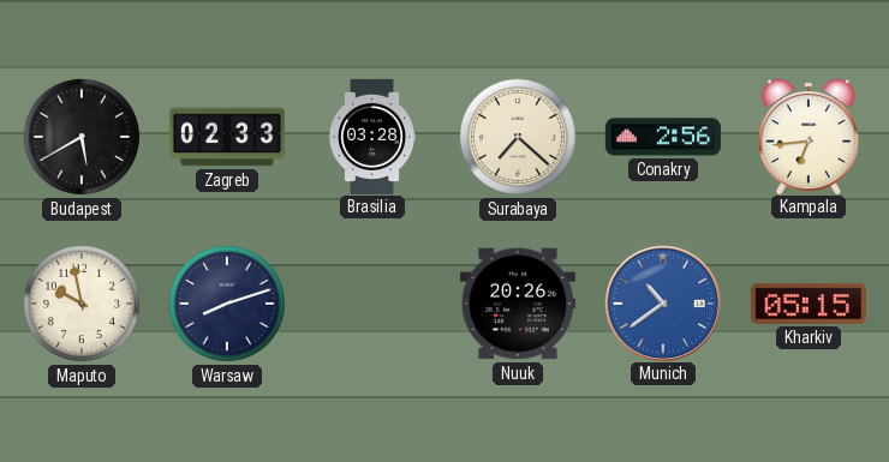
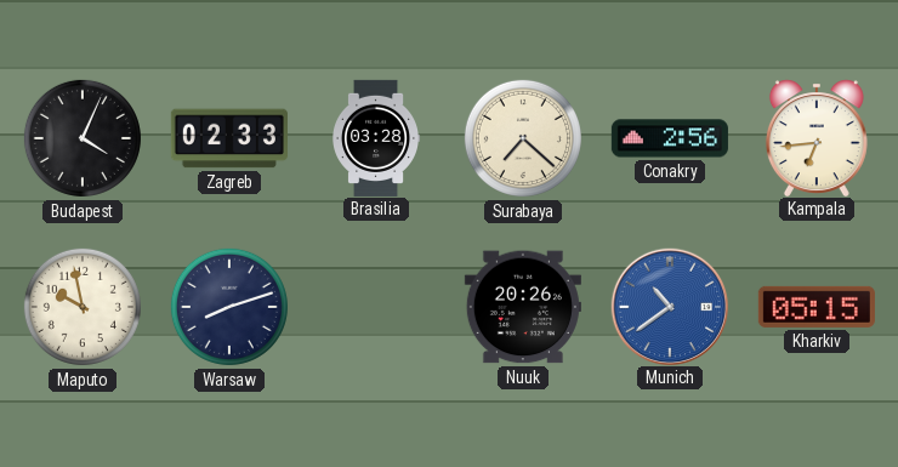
Budapest: 5:40 -> 4:04
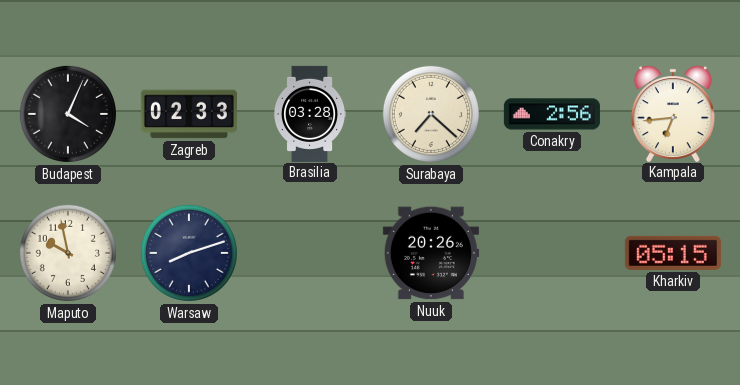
Munich: 10:39 -> none
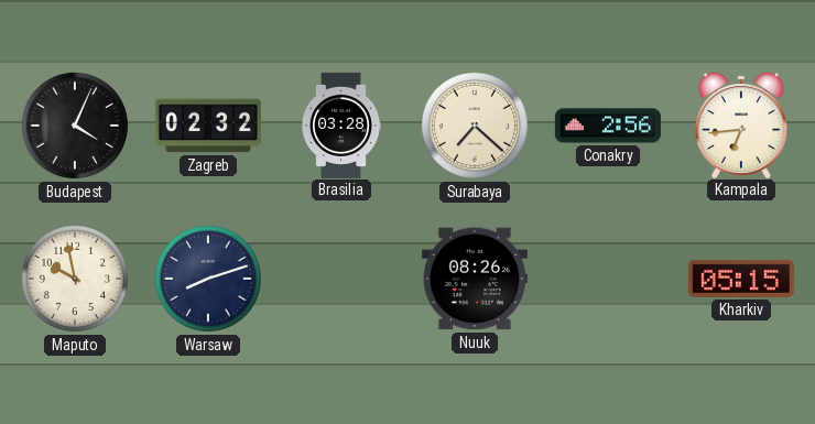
Zagreb: 02:33 -> 02:32
Nuuk: 20:26 -> 08:26
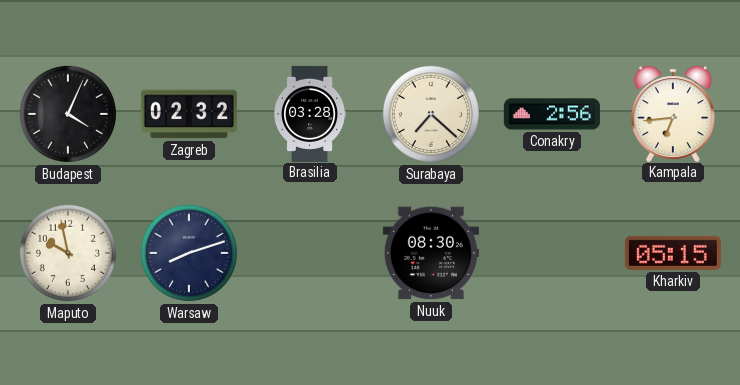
Nuuk: 08:26 -> 08:30
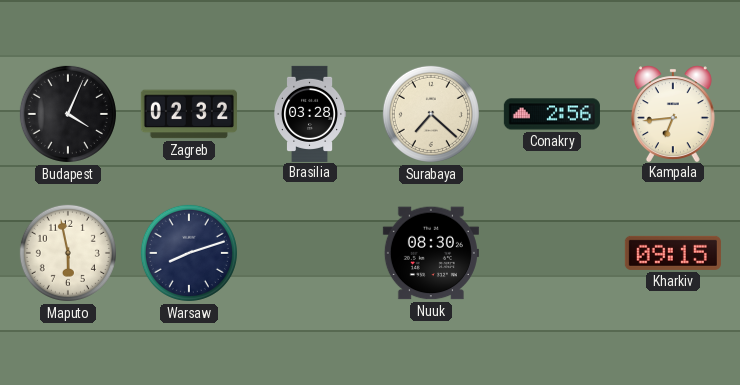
Maputo: 9:58 -> 5:58
Kharkiv: 05:15 -> 09:15
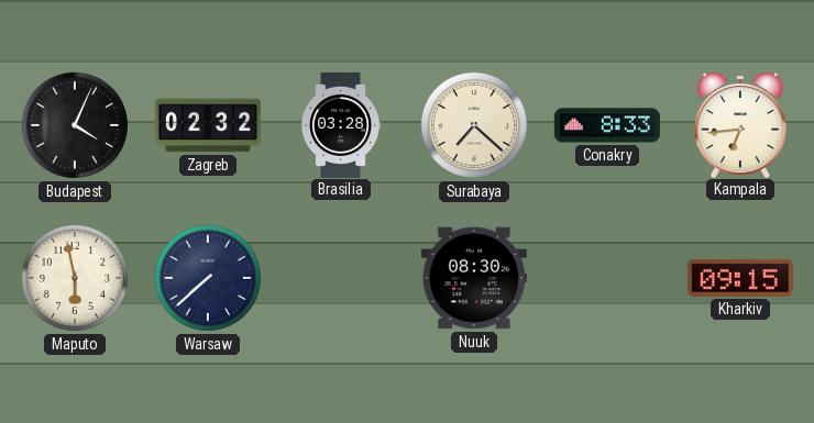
Conakry: 2:56 -> 8:33
Warsaw: 8:12 -> 7:38
